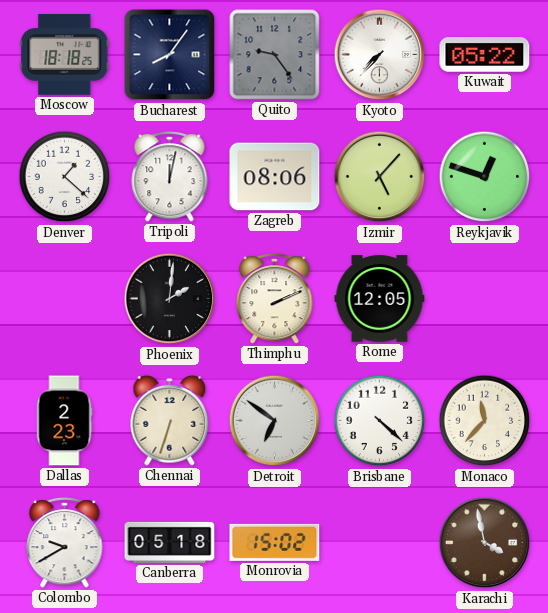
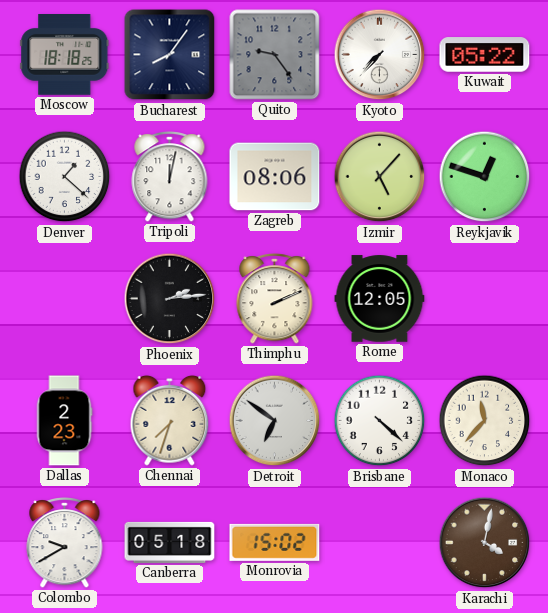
Phoenix: 2:01 -> 2:14
Chennai: 6:33 -> 7:33
Karachi: 3:58 -> 4:02
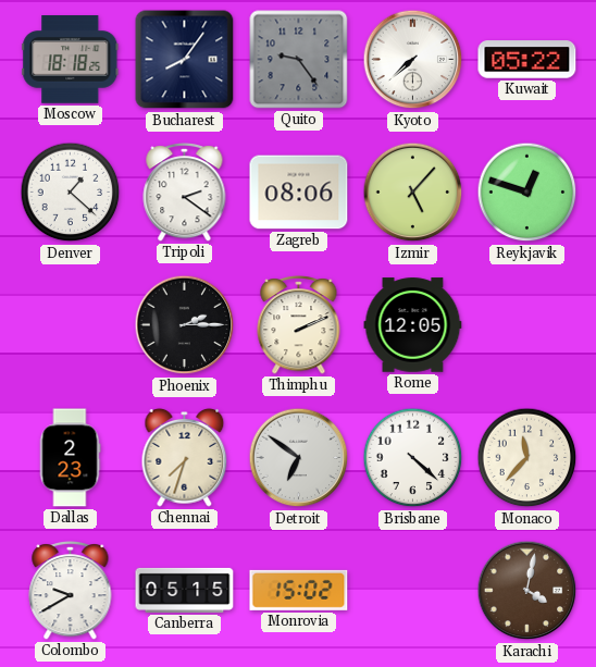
Kyoto: 7:37 -> 7:38
Tripoli: 12:02 -> 2:21
Phoenix: 2:14 -> 2:15
Canberra: 05:18 -> 05:15
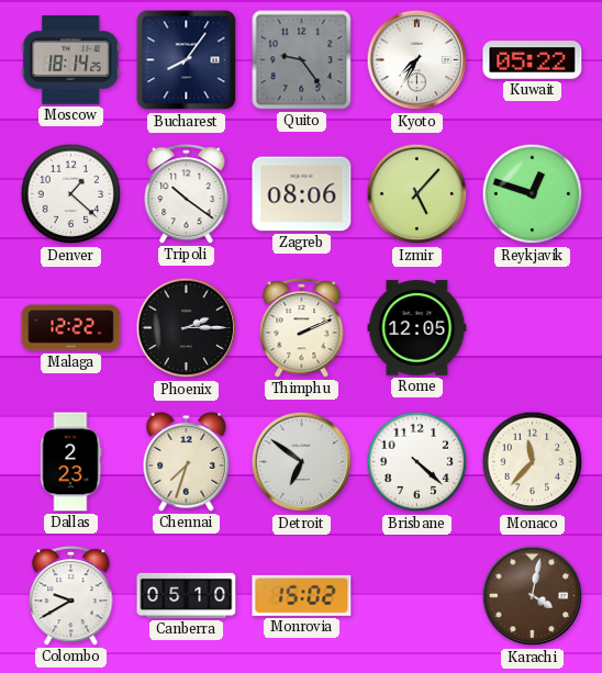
Moscow: 18:18 -> 18:14
Kyoto: 7:38 -> 7:35
Tripoli: 2:21 -> 10:21
Malaga: none -> 12:22
Canberra: 05:15 -> 05:10
